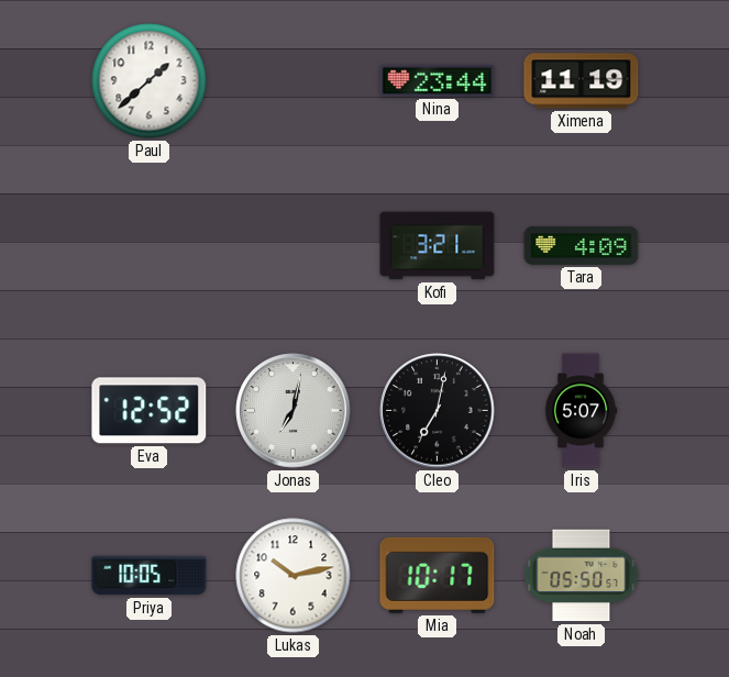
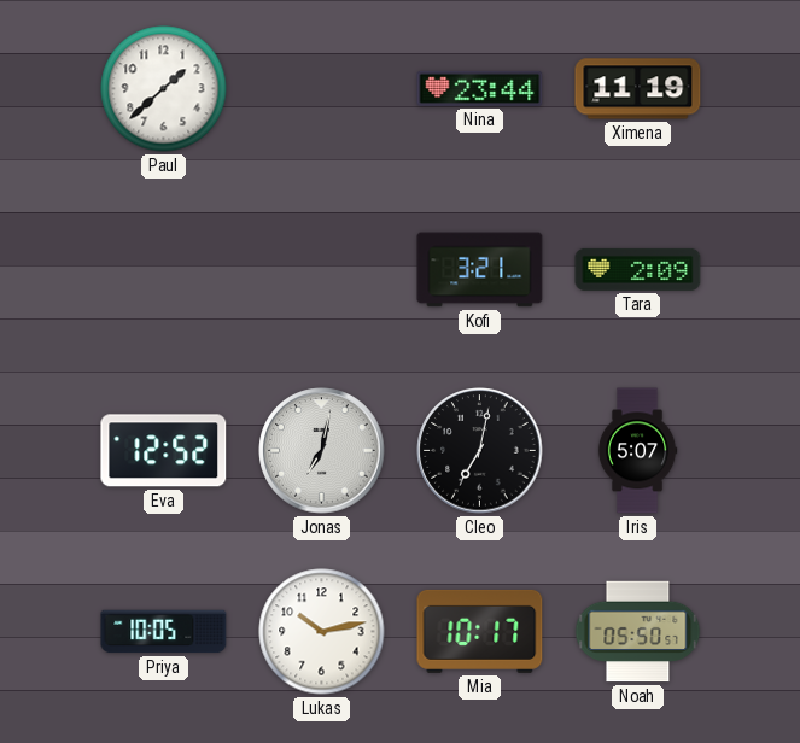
Tara: 4:09 -> 2:09
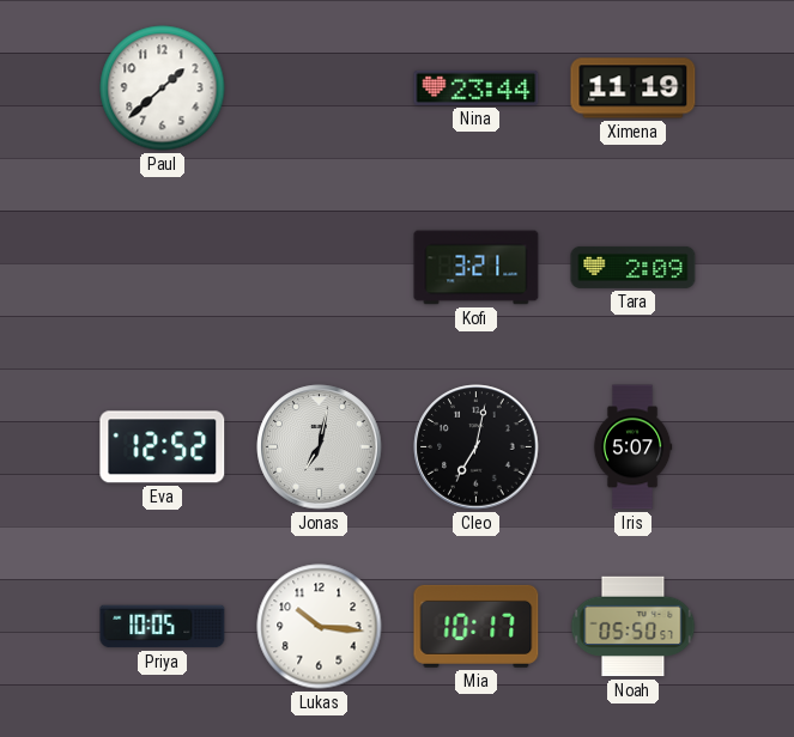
Lukas: 10:13 -> 10:16
